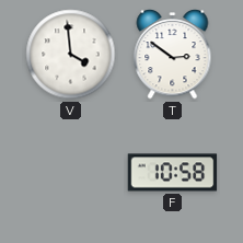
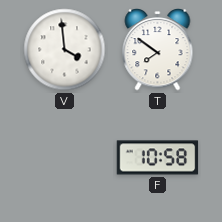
T: 2:51 -> 7:51
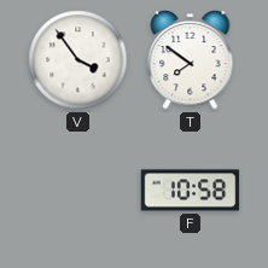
V: 3:59 -> 3:54
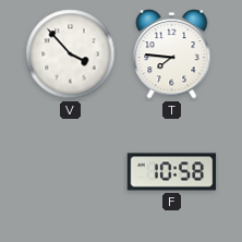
V: 3:54 -> 3:53
T: 7:51 -> 7:46
